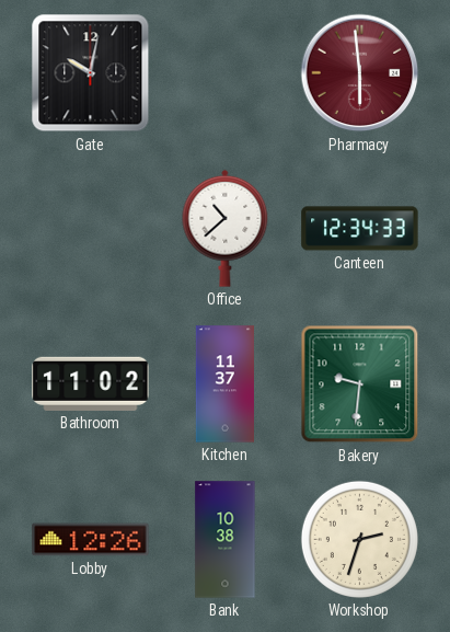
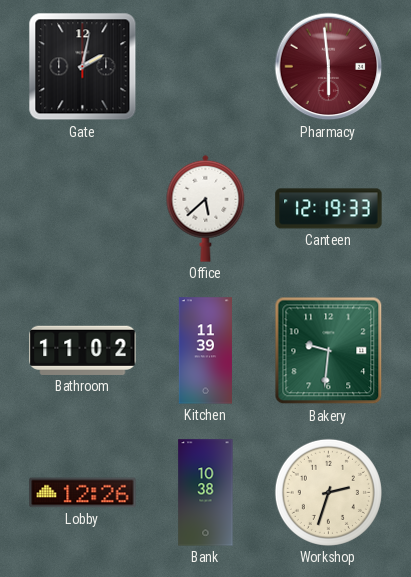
Gate: 10:02 -> 2:02
Office: 10:38 -> 5:38
Canteen: 12:34 -> 12:19
Kitchen: 11:37 -> 11:39
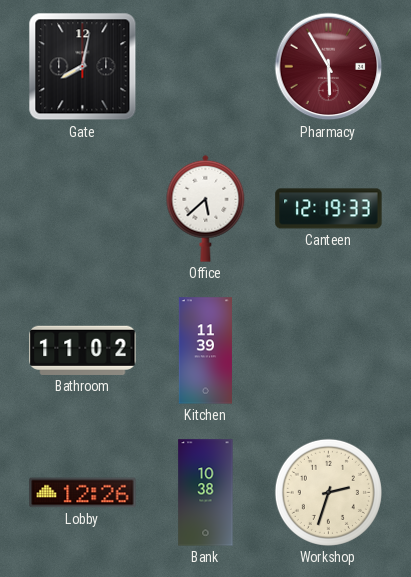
Gate: 2:02 -> 8:02
Pharmacy: 5:59 -> 5:55
Bakery: 9:31 -> none
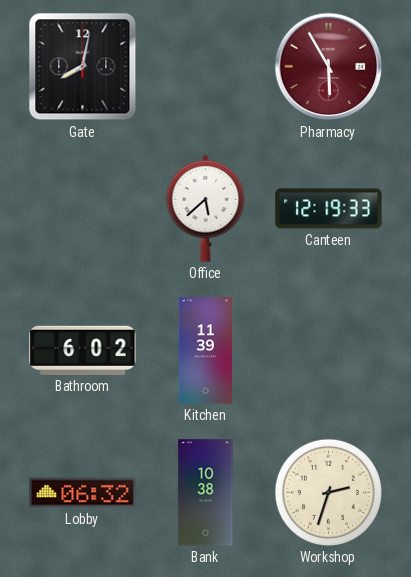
Bathroom: 11:02 -> 6:02
Lobby: 12:26 -> 06:32
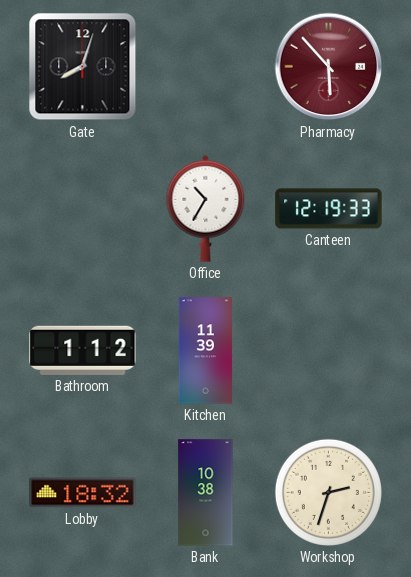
Gate: 8:02 -> 8:03
Pharmacy: 5:55 -> 5:53
Office: 5:38 -> 10:35
Bathroom: 6:02 -> 1:12
Lobby: 06:32 -> 18:32
